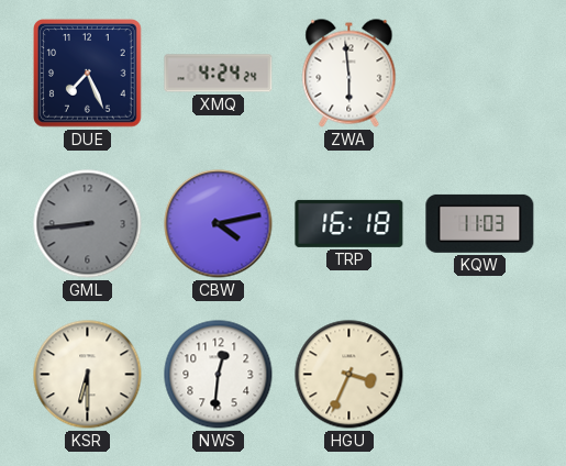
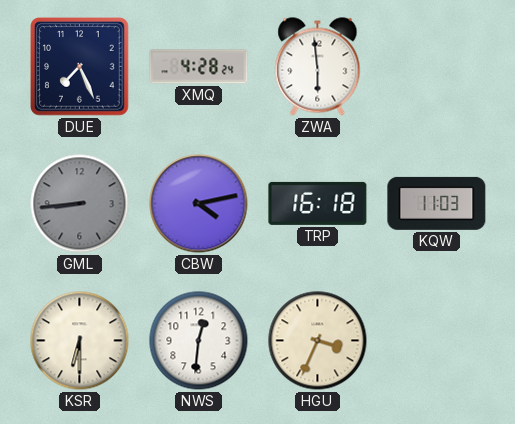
XMQ: 4:24 -> 4:28
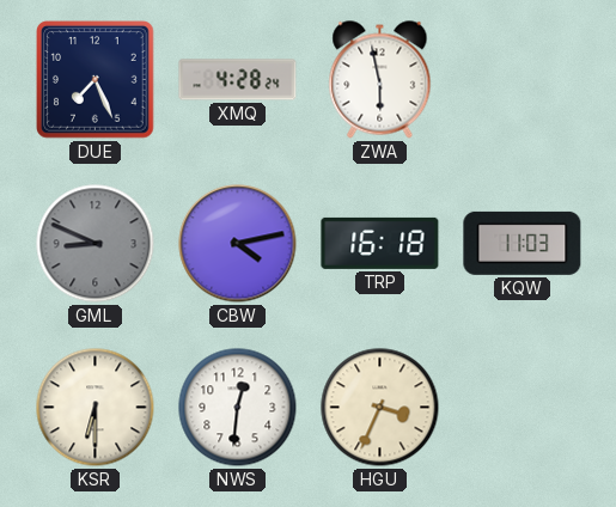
ZWA: 5:59 -> 5:58
GML: 8:44 -> 8:49
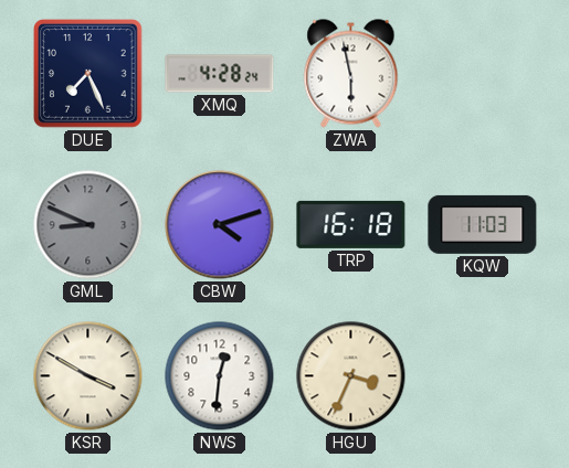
CBW: 4:13 -> 4:12
KSR: 6:30 -> 3:50
